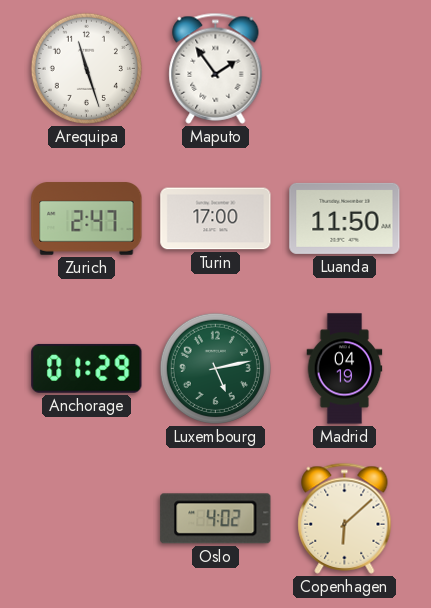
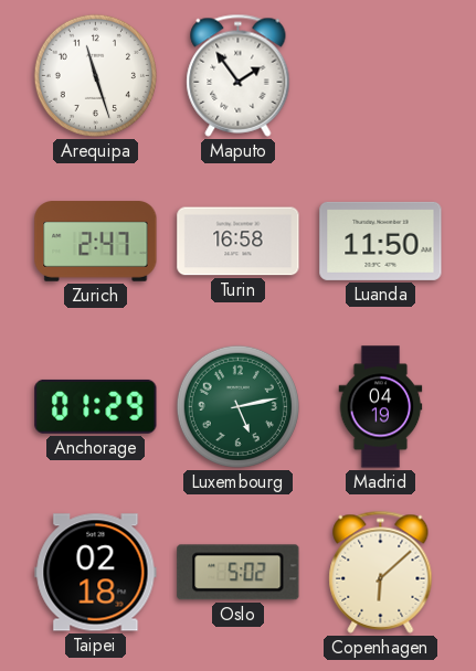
Turin: 17:00 -> 16:58
Taipei: none -> 02:18
Oslo: 4:02 -> 5:02
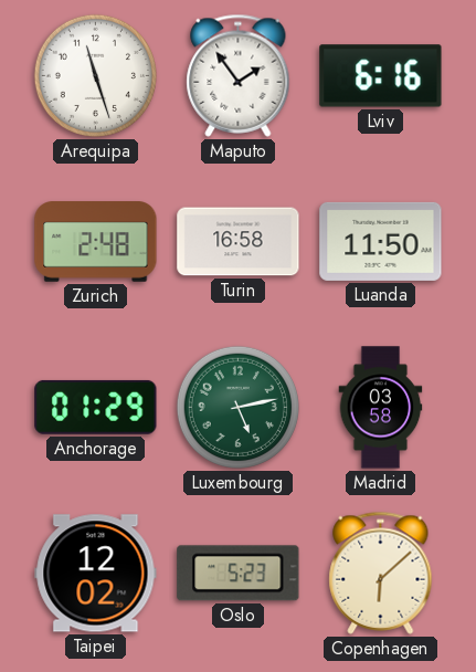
Lviv: none -> 6:16
Zurich: 2:47 -> 2:48
Madrid: 04:19 -> 03:58
Taipei: 02:18 -> 12:02
Oslo: 5:02 -> 5:23
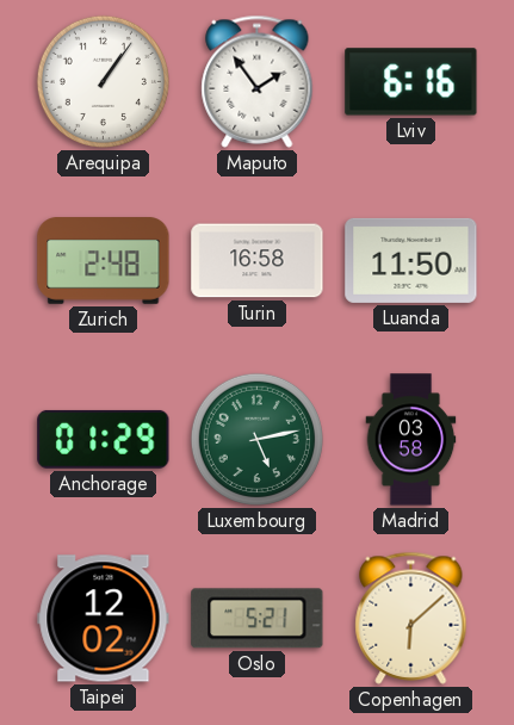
Arequipa: 11:27 -> 1:06
Oslo: 5:23 -> 5:21
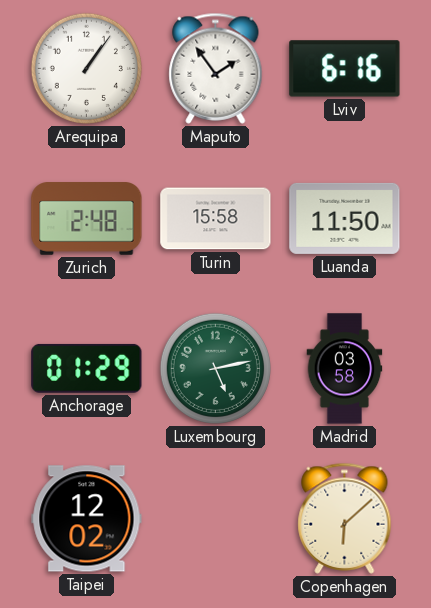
Turin: 16:58 -> 15:58
Oslo: 5:21 -> none
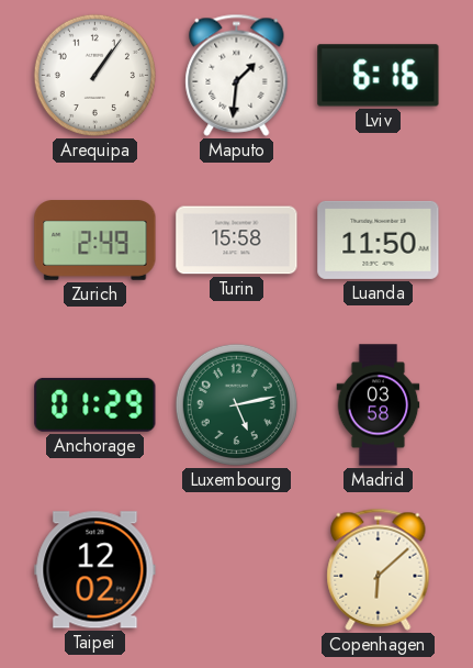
Maputo: 1:54 -> 1:31
Zurich: 2:48 -> 2:49
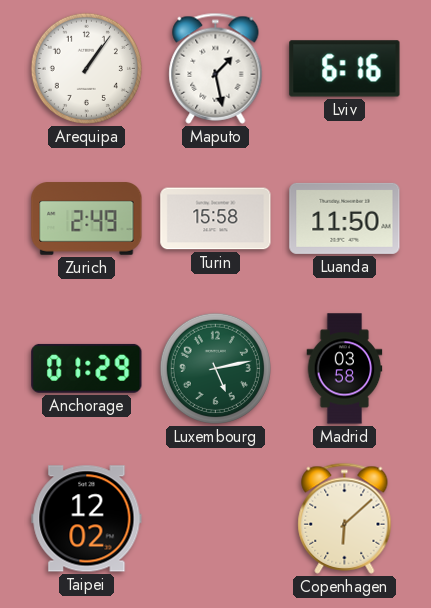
Maputo: 1:31 -> 1:28
